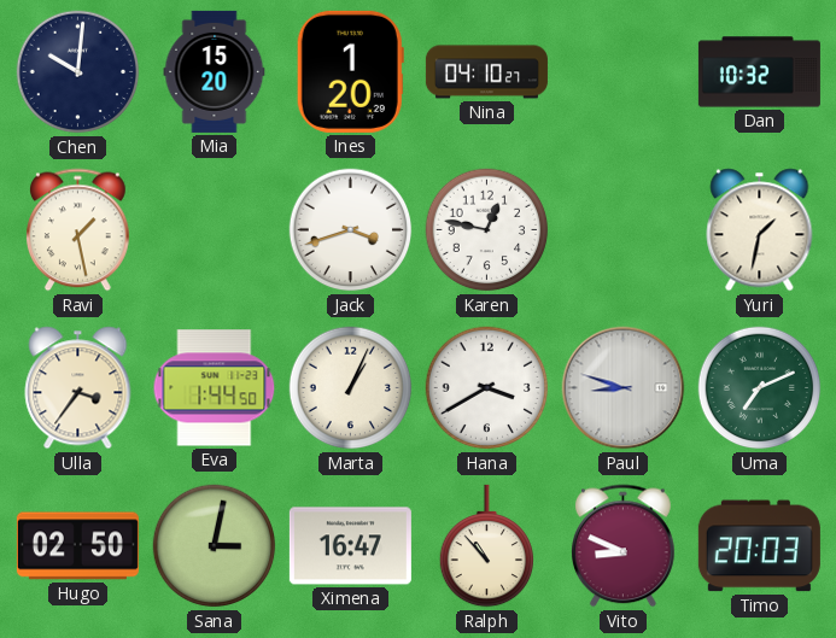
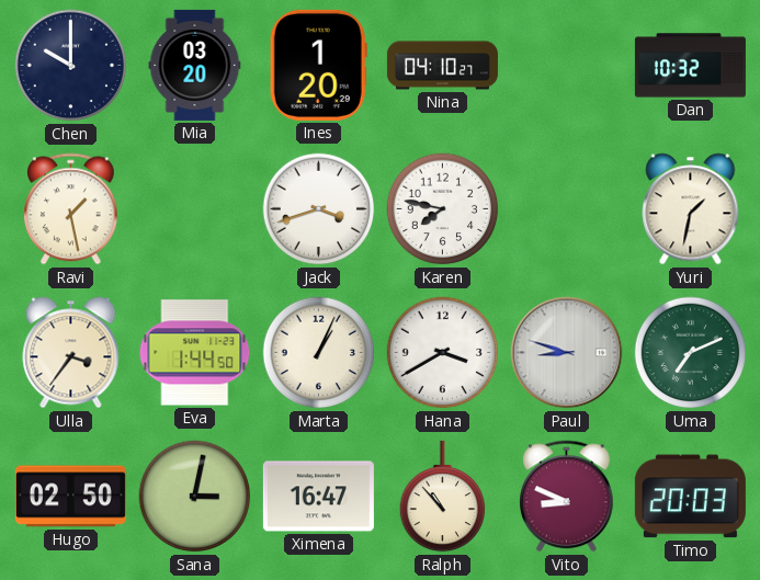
Chen: 10:01 -> 10:00
Mia: 15:20 -> 03:20
Karen: 12:47 -> 7:47
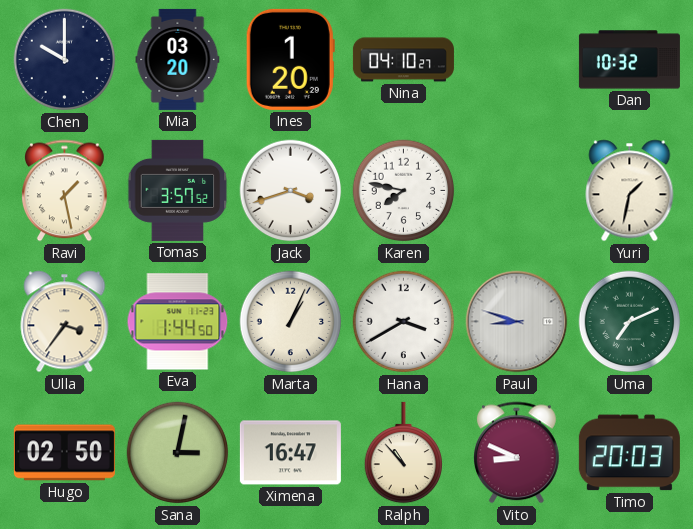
Tomas: none -> 3:57
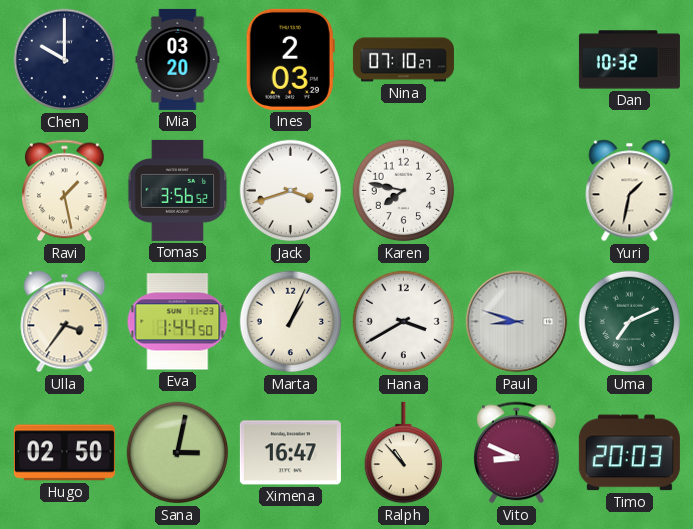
Ines: 1:20 -> 2:03
Nina: 04:10 -> 07:10
Tomas: 3:57 -> 3:56
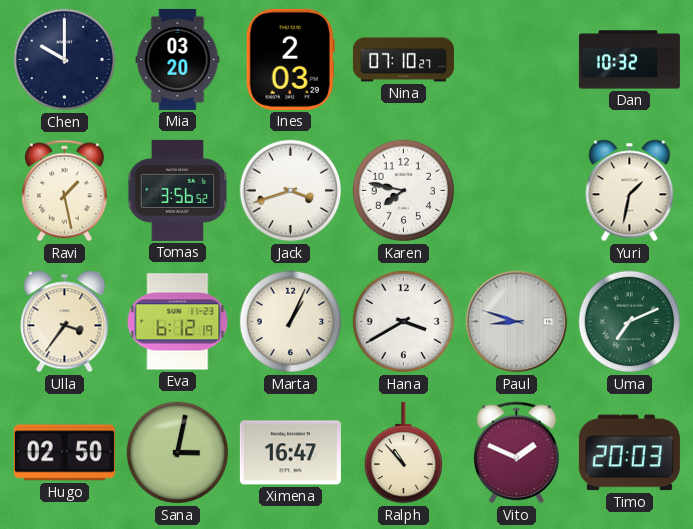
Eva: 1:44 -> 6:12
Vito: 8:49 -> 1:49
